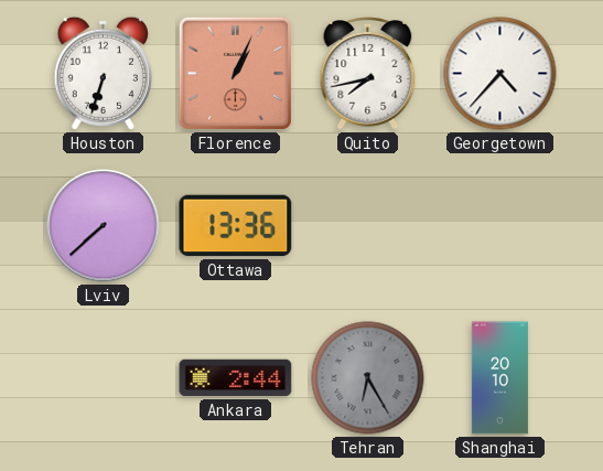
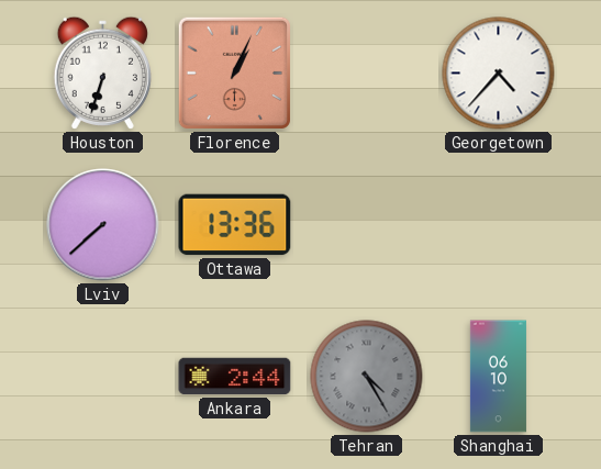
Quito: 7:43 -> none
Tehran: 6:25 -> 4:25
Shanghai: 20:10 -> 06:10
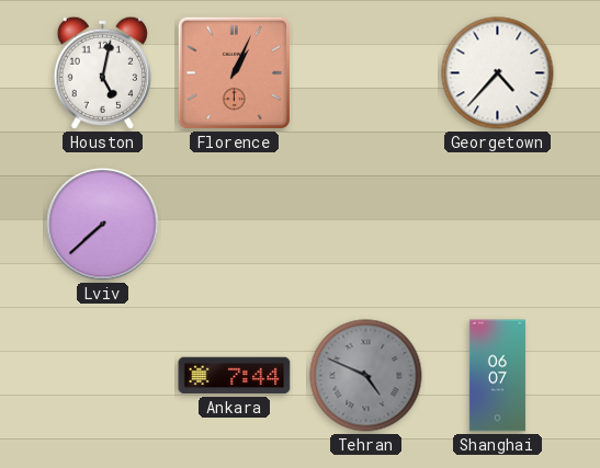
Houston: 6:33 -> 5:02
Ottawa: 13:36 -> none
Ankara: 2:44 -> 7:44
Tehran: 4:25 -> 4:49
Shanghai: 06:10 -> 06:07
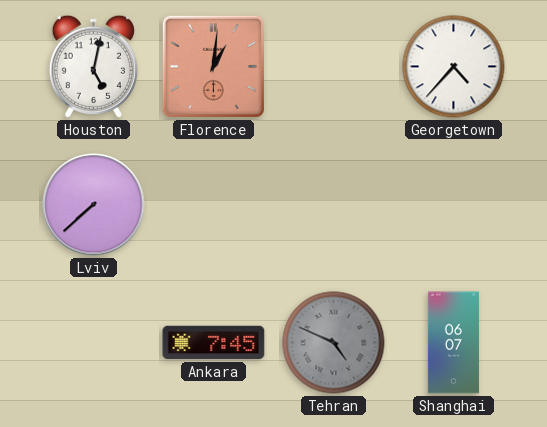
Florence: 1:04 -> 1:01
Ankara: 7:44 -> 7:45
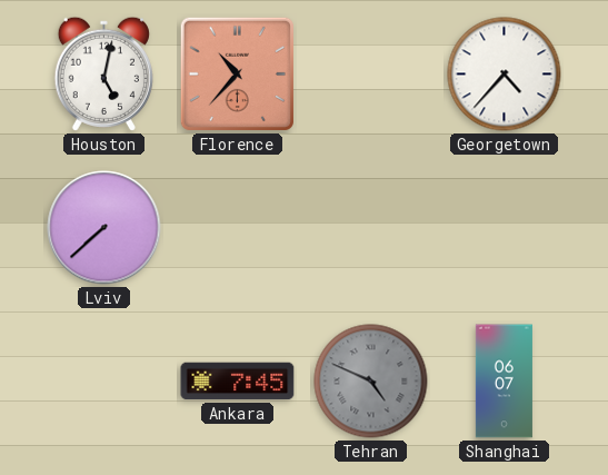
Florence: 1:01 -> 10:37
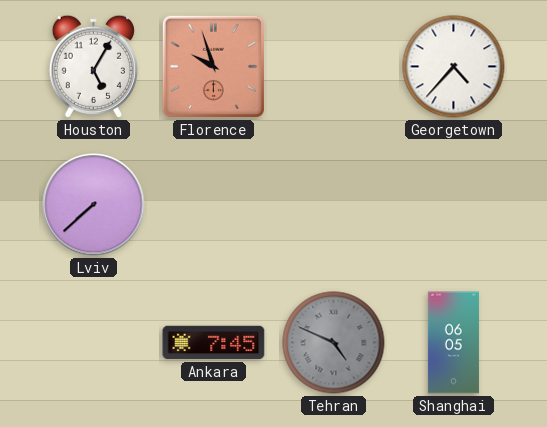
Houston: 5:02 -> 5:05
Florence: 10:37 -> 9:57
Shanghai: 06:07 -> 06:05
